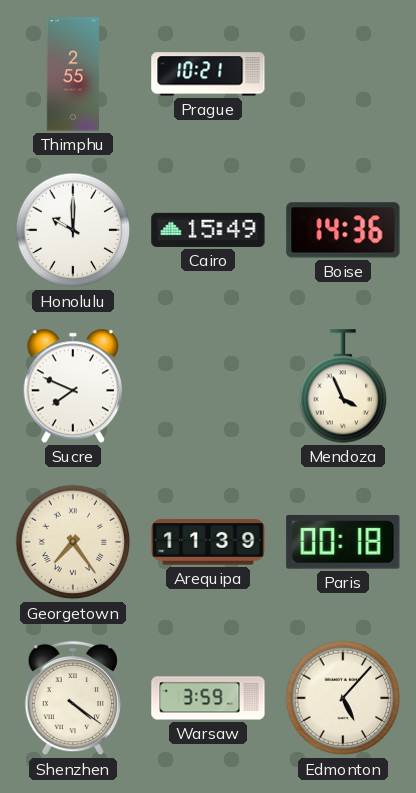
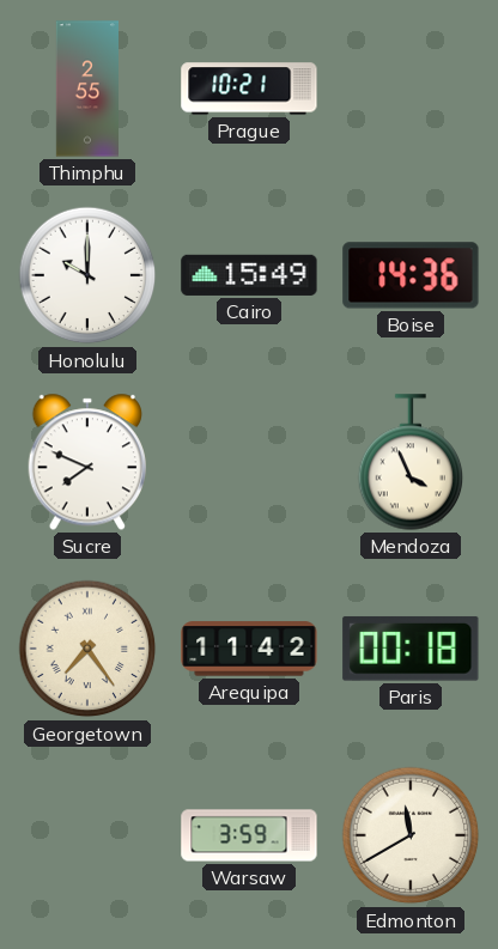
Arequipa: 11:39 -> 11:42
Shenzhen: 4:21 -> none
Edmonton: 5:07 -> 11:40
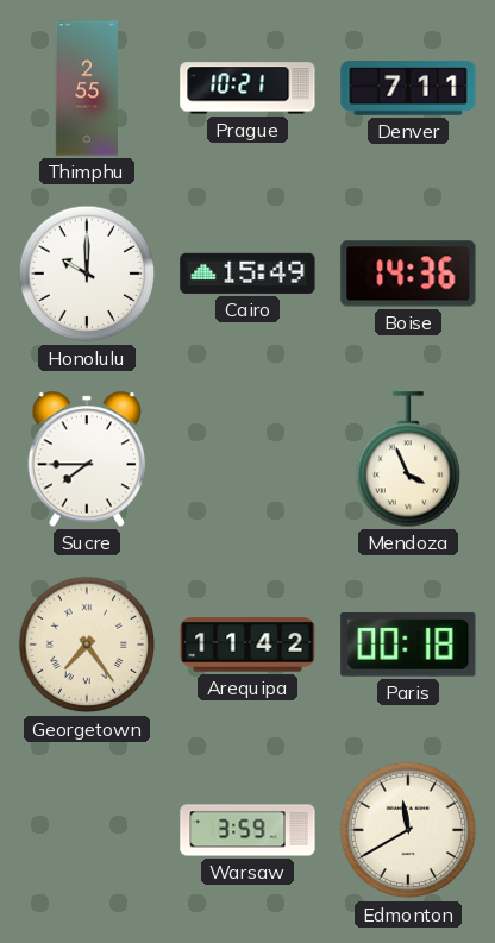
Denver: none -> 7:11
Sucre: 7:49 -> 7:45
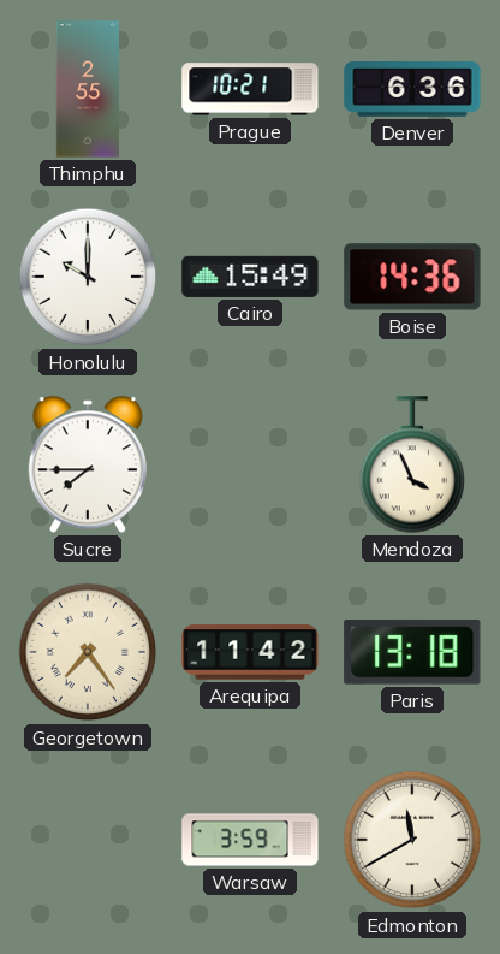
Denver: 7:11 -> 6:36
Paris: 00:18 -> 13:18
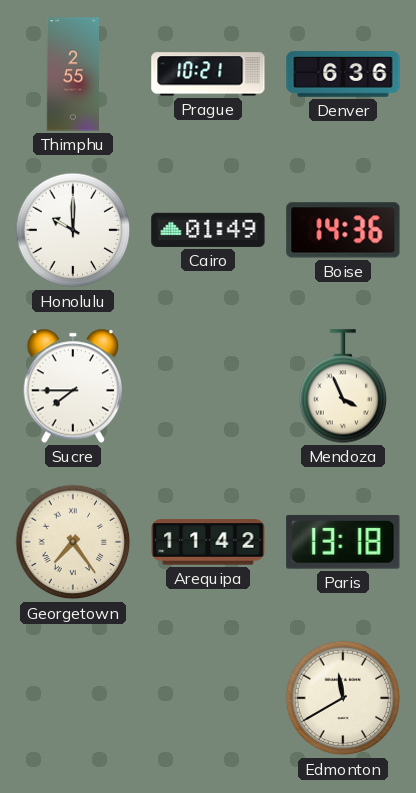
Cairo: 15:49 -> 01:49
Warsaw: 3:59 -> none
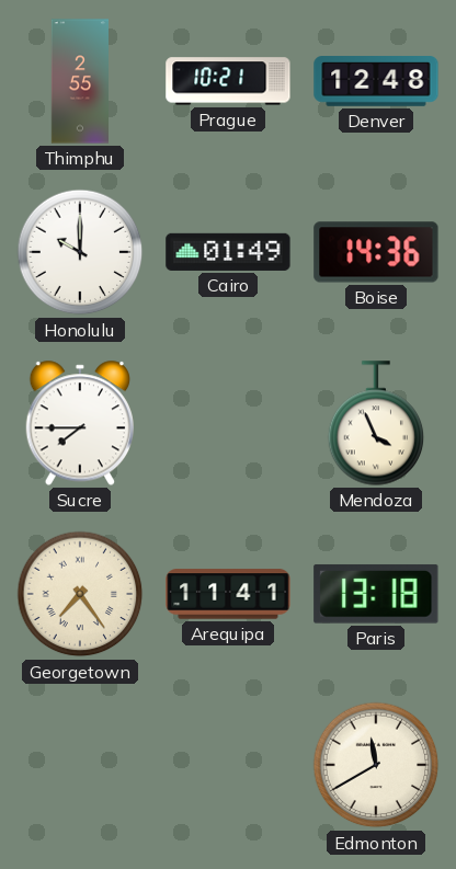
Denver: 6:36 -> 12:48
Arequipa: 11:42 -> 11:41
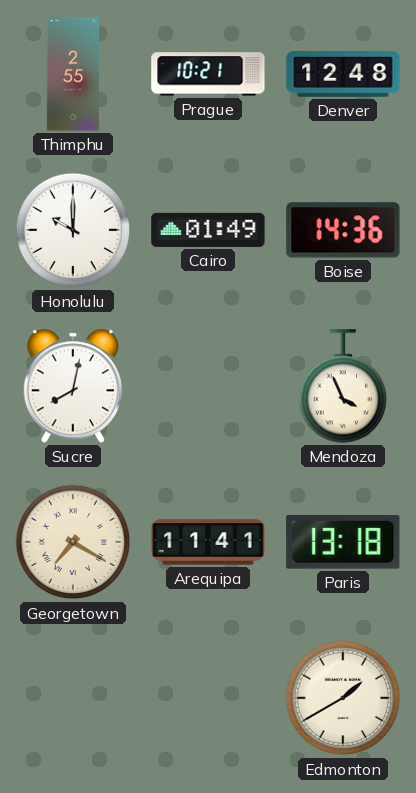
Sucre: 7:45 -> 8:02
Georgetown: 7:24 -> 7:20
Edmonton: 11:40 -> 1:40
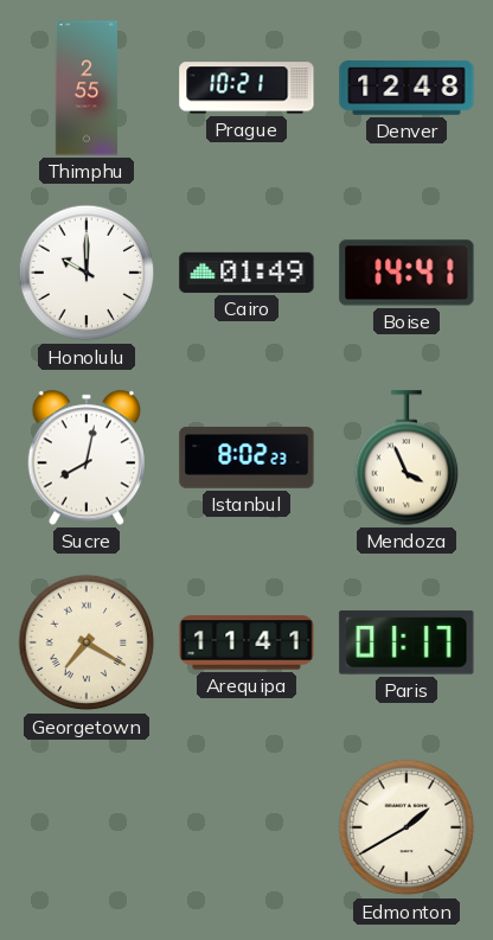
Boise: 14:36 -> 14:41
Istanbul: none -> 8:02
Paris: 13:18 -> 01:17
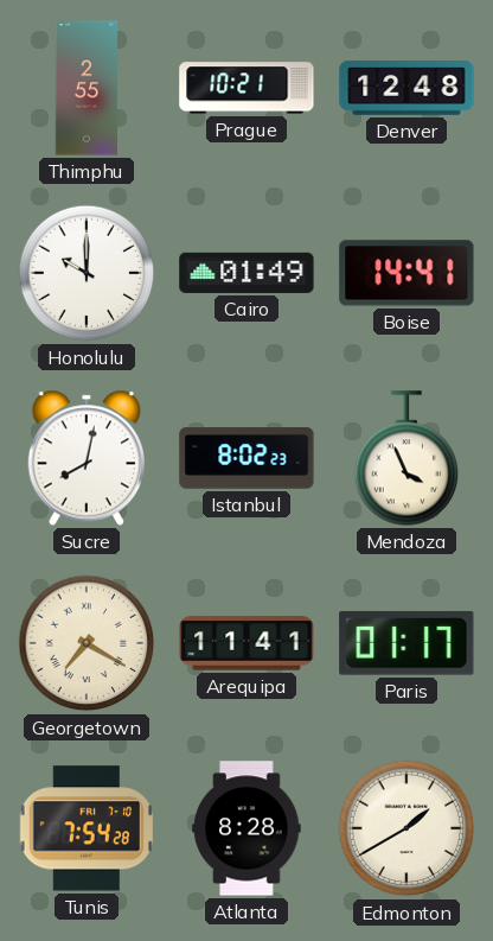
Tunis: none -> 7:54
Atlanta: none -> 8:28
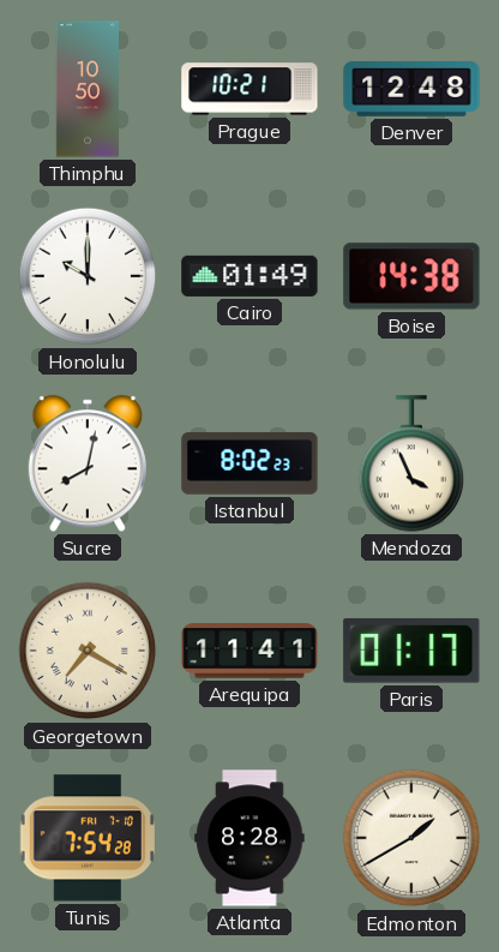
Thimphu: 2:55 -> 10:50
Boise: 14:41 -> 14:38
